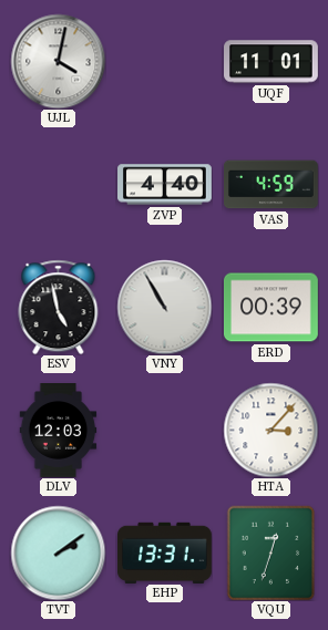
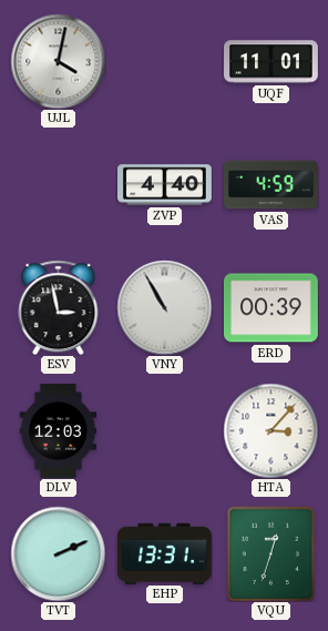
ESV: 4:58 -> 2:58
TVT: 2:09 -> 2:11
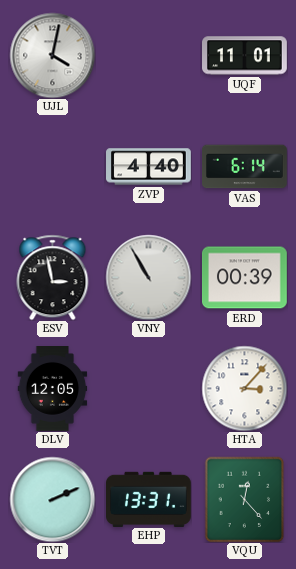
VAS: 4:59 -> 6:14
DLV: 12:03 -> 12:05
VQU: 12:33 -> 12:23
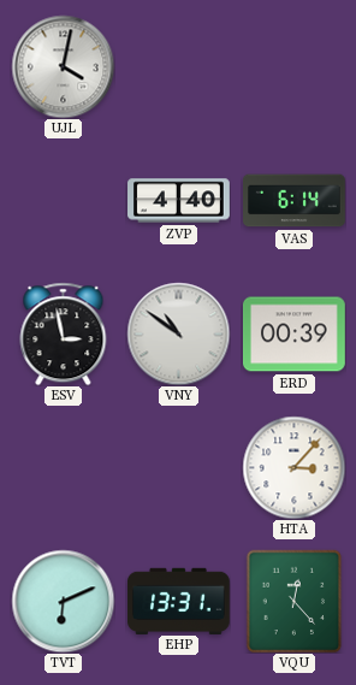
UQF: 11:01 -> none
VNY: 10:55 -> 10:51
DLV: 12:05 -> none
TVT: 2:11 -> 6:11
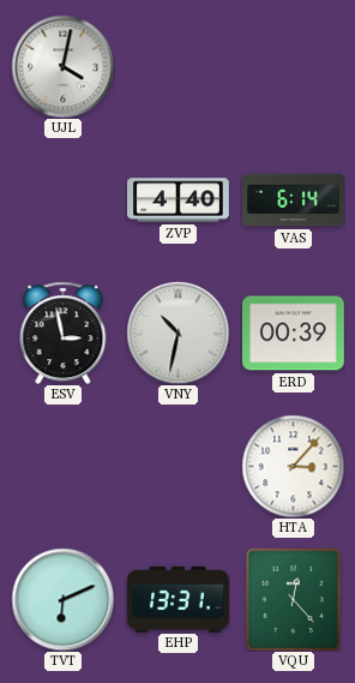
VNY: 10:51 -> 10:32
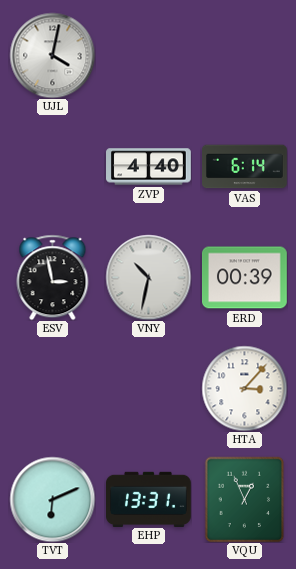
VQU: 12:23 -> 12:56
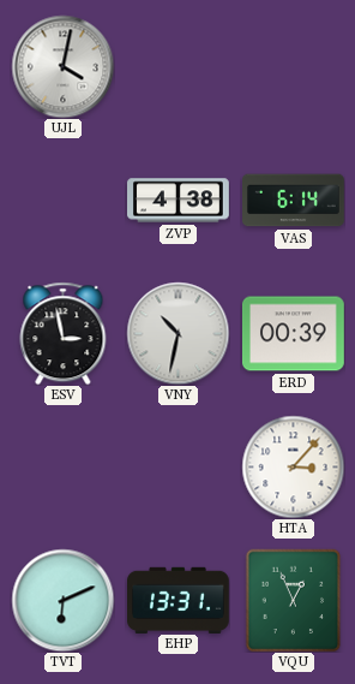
ZVP: 4:40 -> 4:38
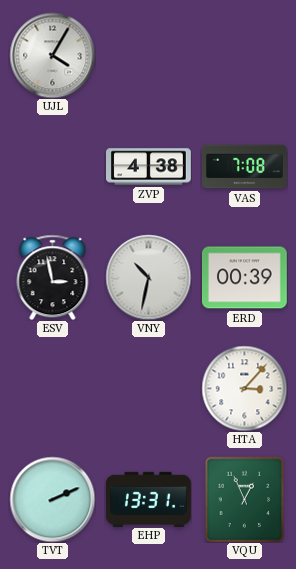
UJL: 4:02 -> 4:05
VAS: 6:14 -> 7:08
TVT: 6:11 -> 2:11
